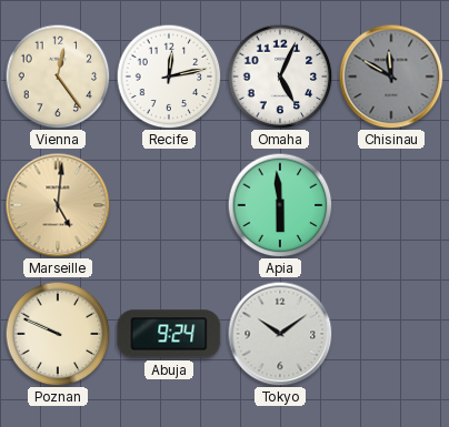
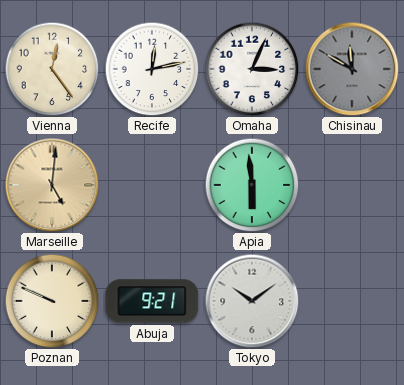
Omaha: 5:04 -> 3:04
Abuja: 9:24 -> 9:21
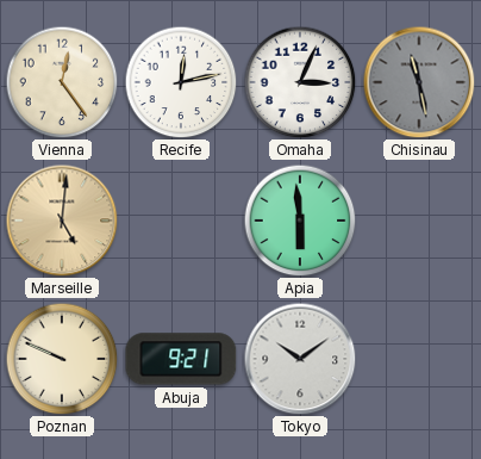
Chisinau: 11:50 -> 11:28
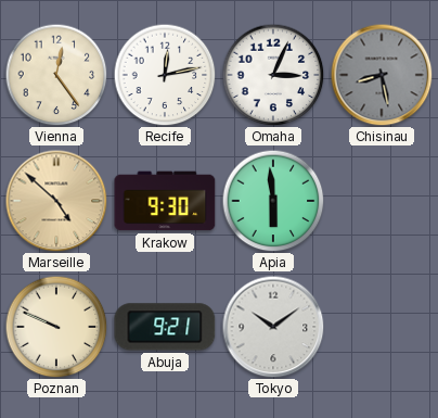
Chisinau: 11:28 -> 8:28
Marseille: 5:01 -> 4:52
Krakow: none -> 9:30
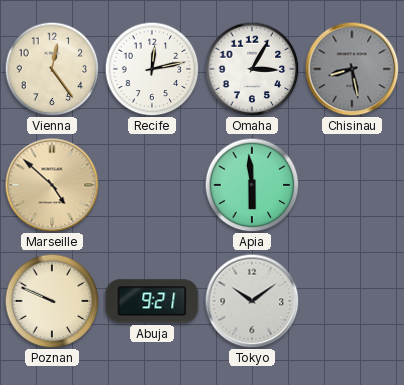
Omaha: 3:04 -> 3:05
Krakow: 9:30 -> none
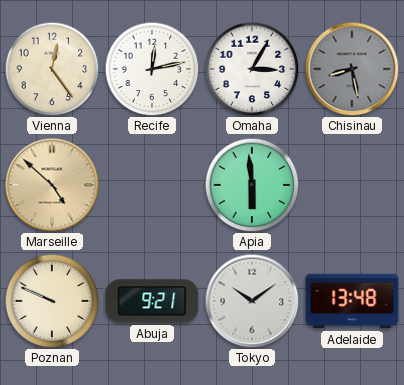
Adelaide: none -> 13:48
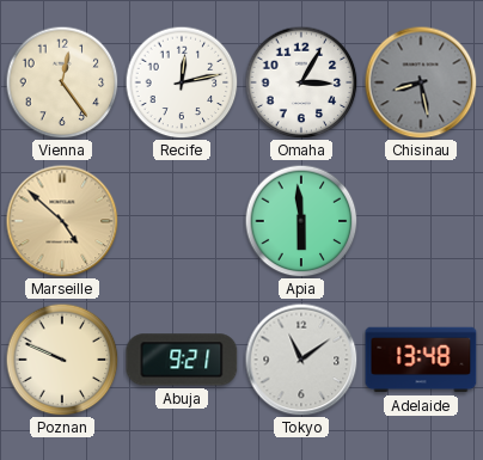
Tokyo: 10:09 -> 11:09
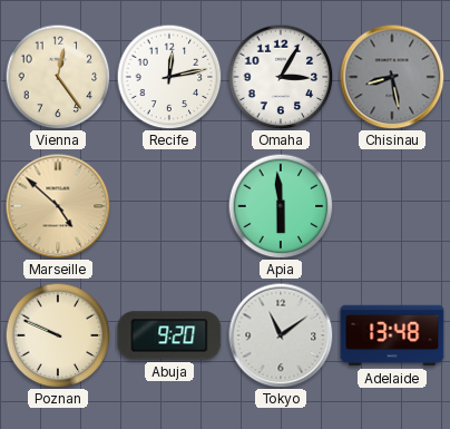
Abuja: 9:21 -> 9:20
